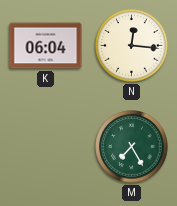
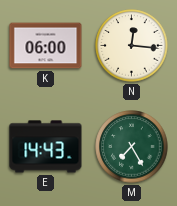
K: 06:04 -> 06:00
E: none -> 14:43
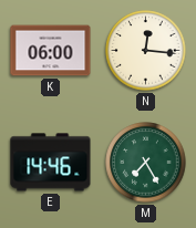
E: 14:43 -> 14:46
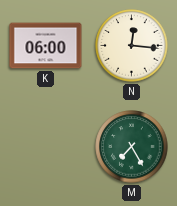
E: 14:46 -> none
